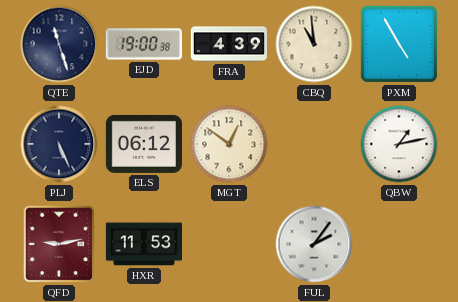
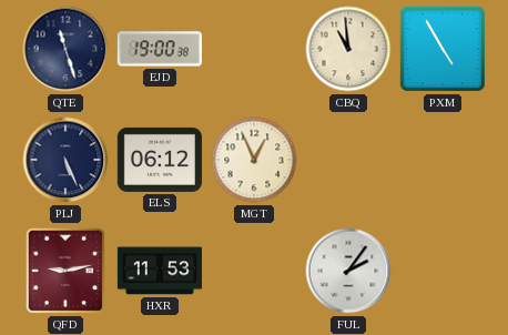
FRA: 4:39 -> none
MGT: 12:51 -> 12:56
QBW: 1:13 -> none
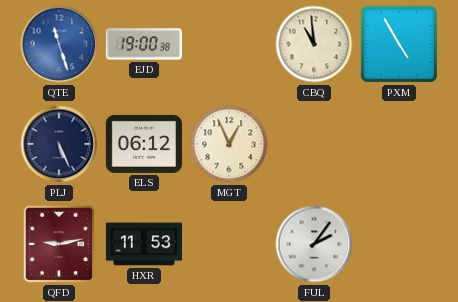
QTE dial: navy -> blue
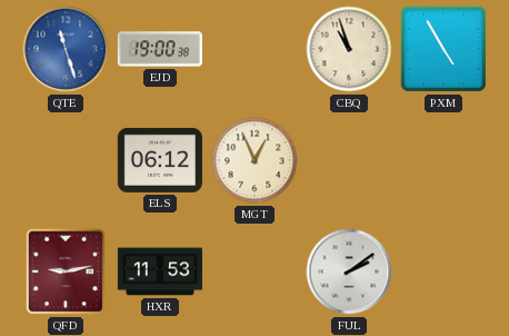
CBQ: 10:59 -> 10:57
PLJ: 5:26 -> none
FUL: 2:06 -> 2:09
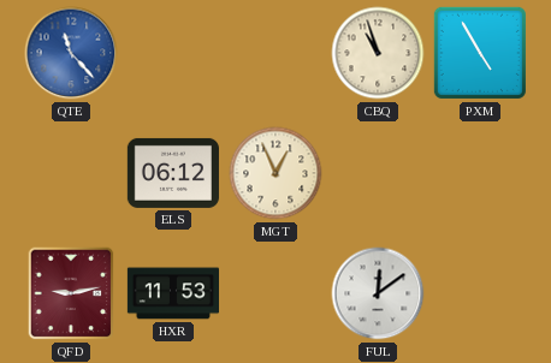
QTE: 11:27 -> 11:23
EJD: 19:00 -> none
FUL: 2:09 -> 12:09
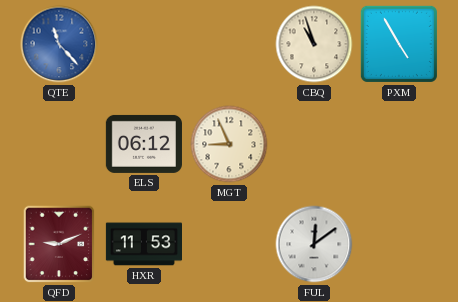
MGT: 12:56 -> 8:56
QFD: 9:13 -> 9:11
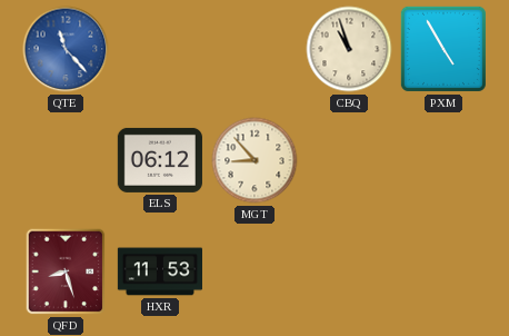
MGT: 8:56 -> 8:53
QFD: 9:11 -> 8:27
FUL: 12:09 -> none
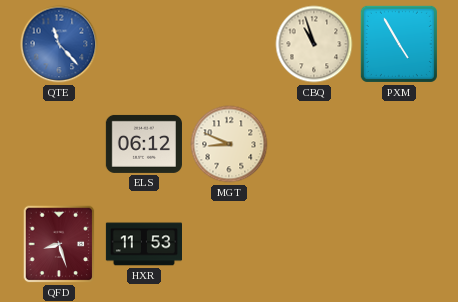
MGT: 8:53 -> 8:49
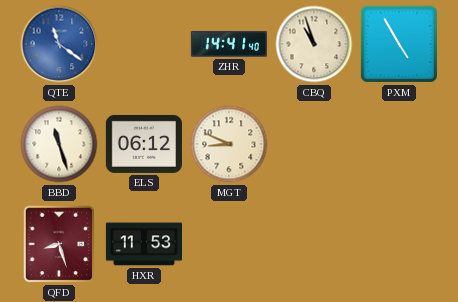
QTE: 11:23 -> 11:21
ZHR: none -> 14:41
BBD: none -> 11:27
